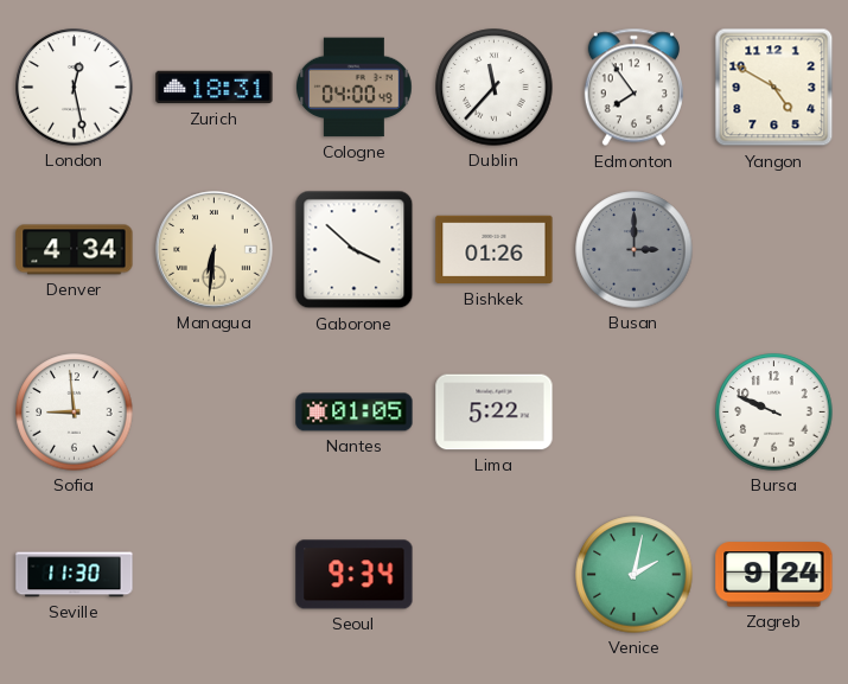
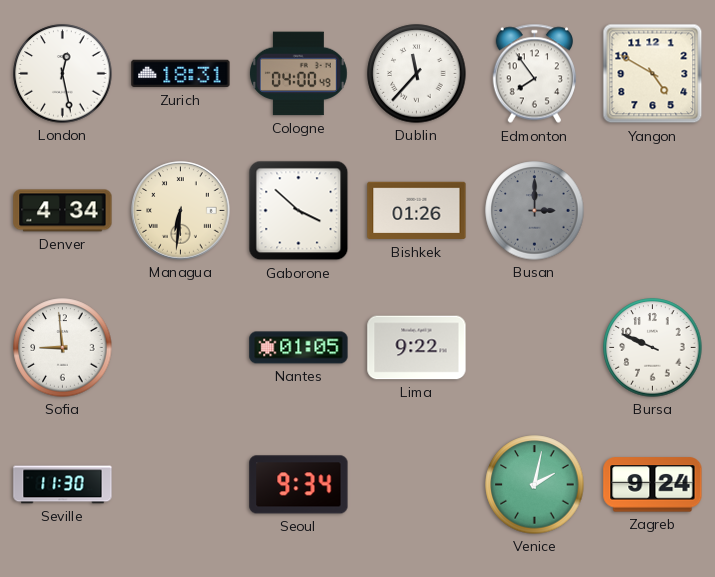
Lima: 5:22 -> 9:22
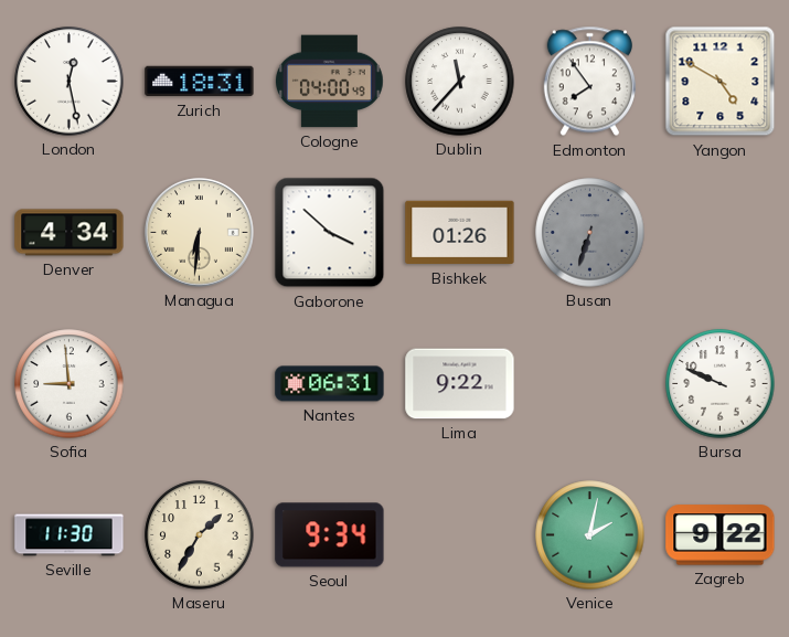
Busan: 3:00 -> 6:33
Nantes: 01:05 -> 06:31
Maseru: none -> 1:35
Zagreb: 9:24 -> 9:22
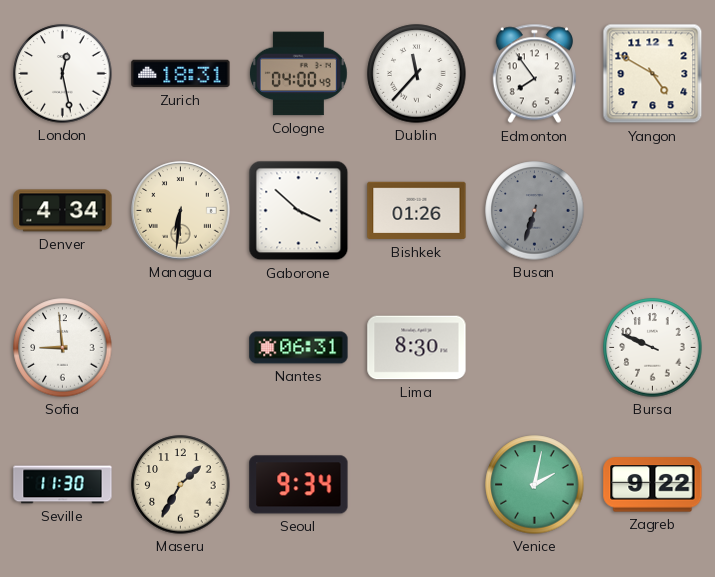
Lima: 9:22 -> 8:30
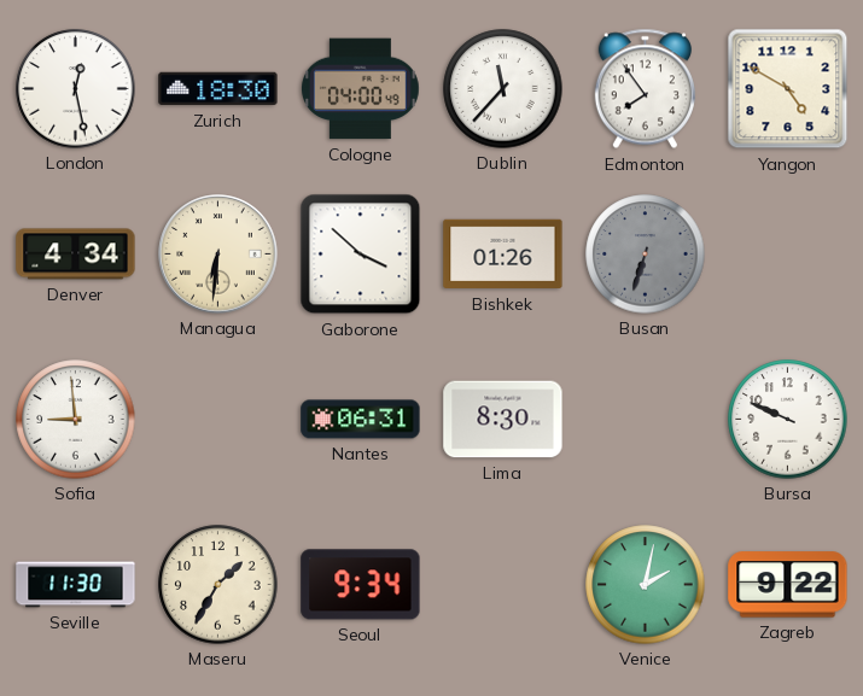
Zurich: 18:31 -> 18:30
